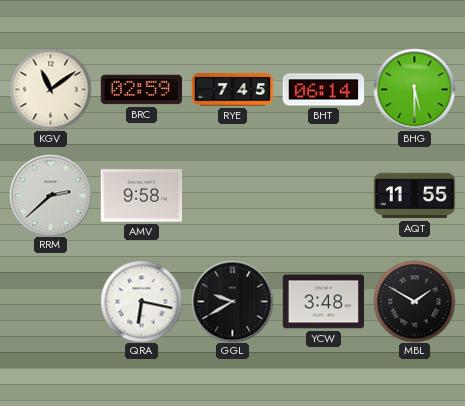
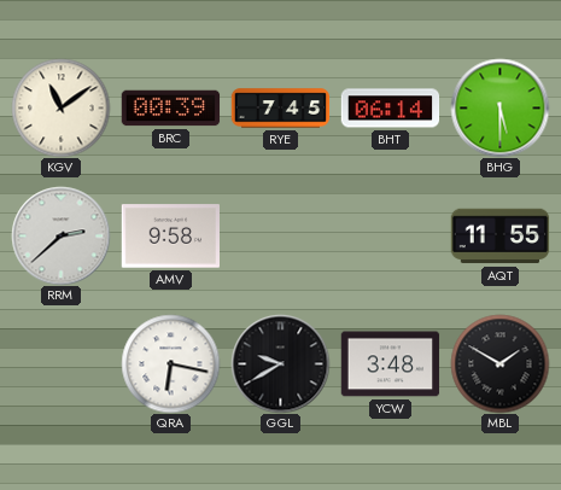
BRC: 02:59 -> 00:39
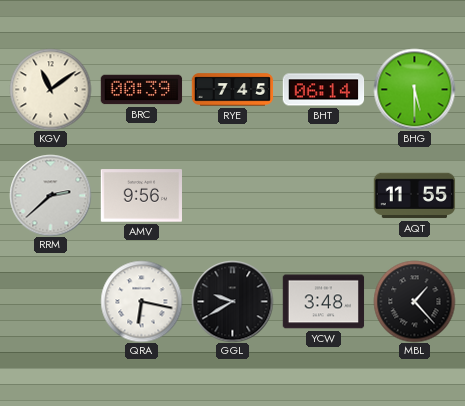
AMV: 9:58 -> 9:56
MBL: 1:50 -> 1:23
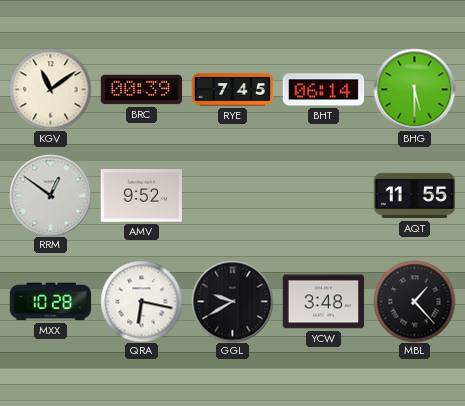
RRM: 2:38 -> 12:51
AMV: 9:56 -> 9:52
MXX: none -> 10:28
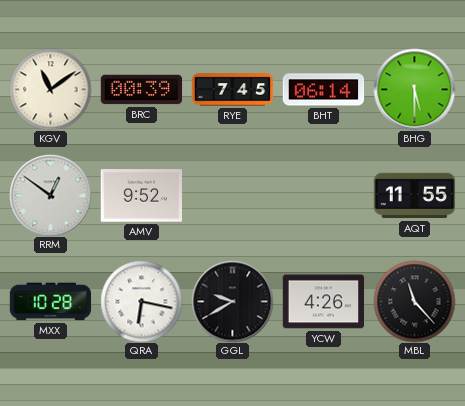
YCW: 3:48 -> 4:26
MBL: 1:23 -> 11:23
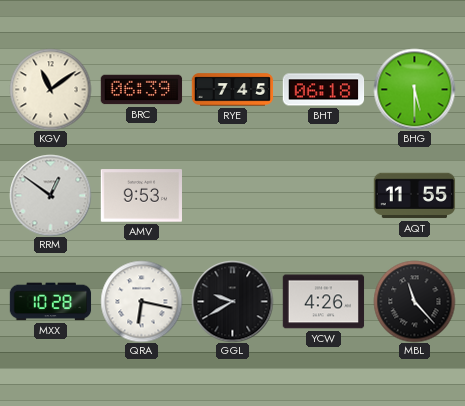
BRC: 00:39 -> 06:39
BHT: 06:14 -> 06:18
AMV: 9:52 -> 9:53
